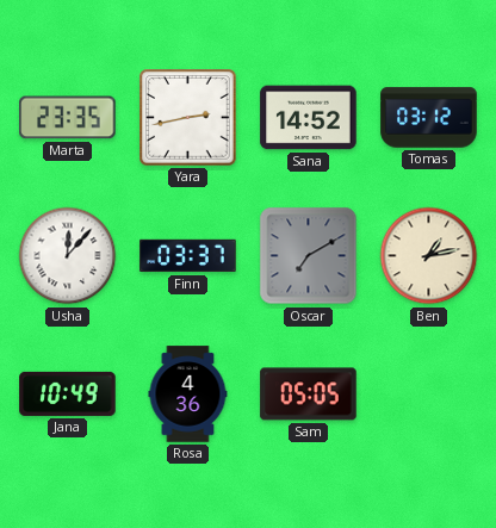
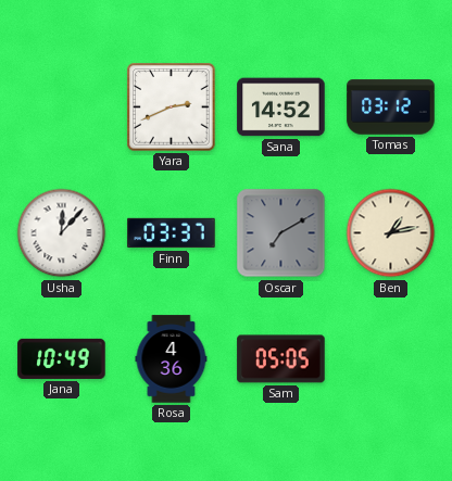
Marta: 23:35 -> none
Yara: 2:43 -> 2:41
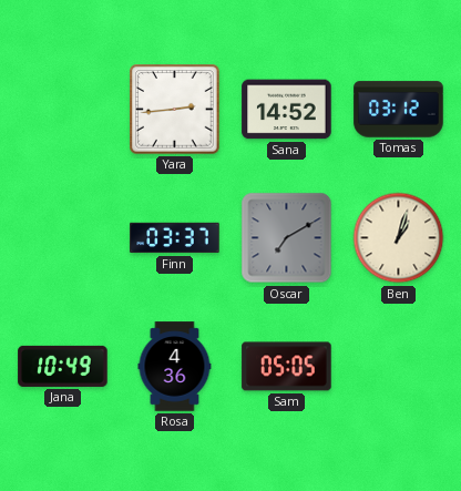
Yara: 2:41 -> 2:44
Usha: 12:07 -> none
Ben: 1:13 -> 1:03
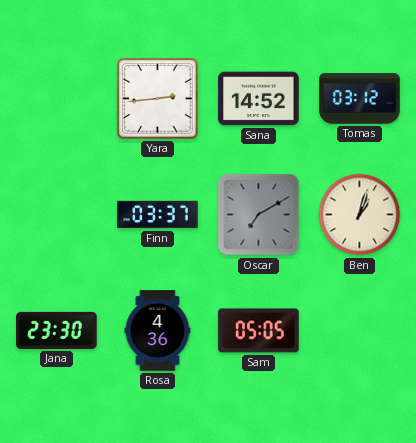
Jana: 10:49 -> 23:30
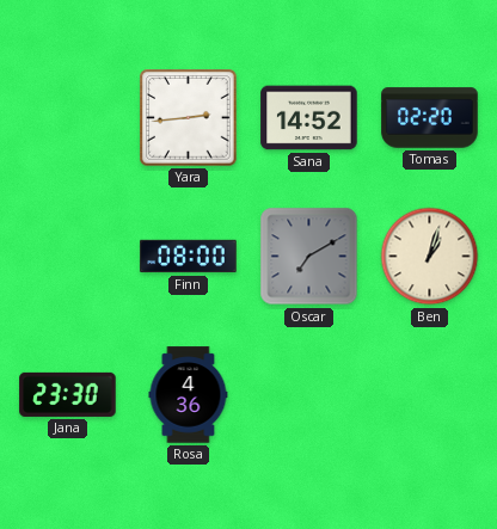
Tomas: 03:12 -> 02:20
Finn: 03:37 -> 08:00
Sam: 05:05 -> none
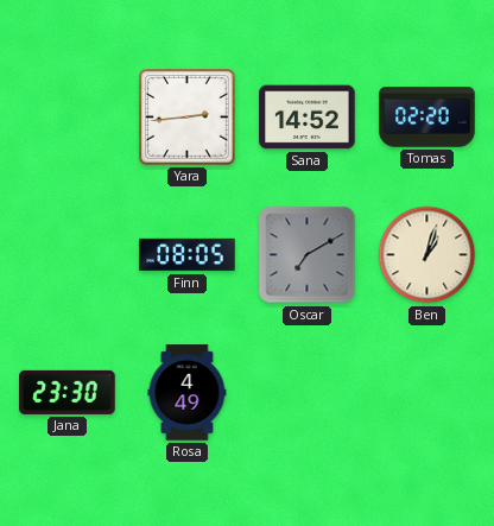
Finn: 08:00 -> 08:05
Rosa: 4:36 -> 4:49
